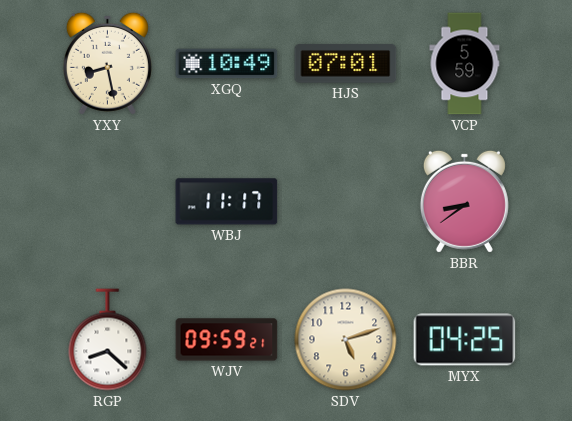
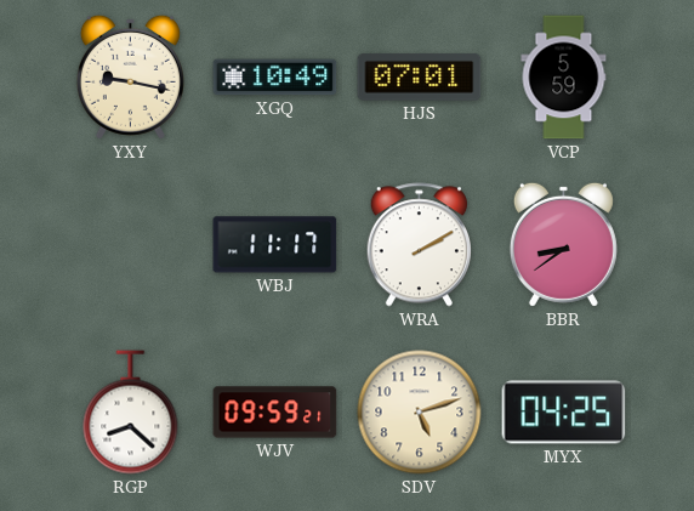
YXY: 8:28 -> 9:17
WRA: none -> 2:10
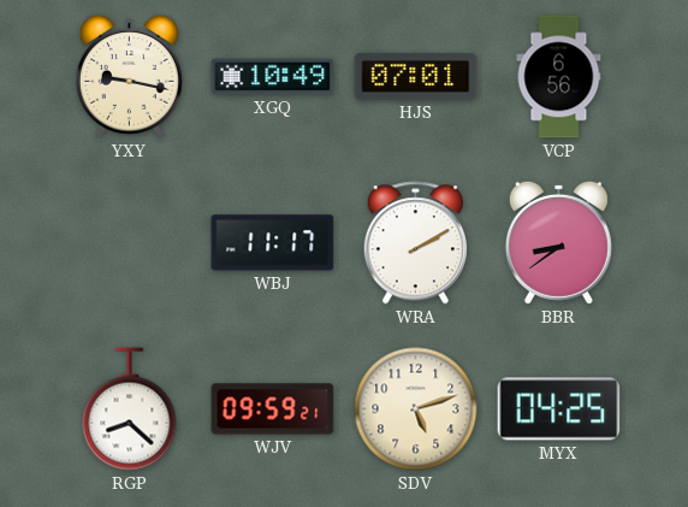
VCP: 5:59 -> 6:56
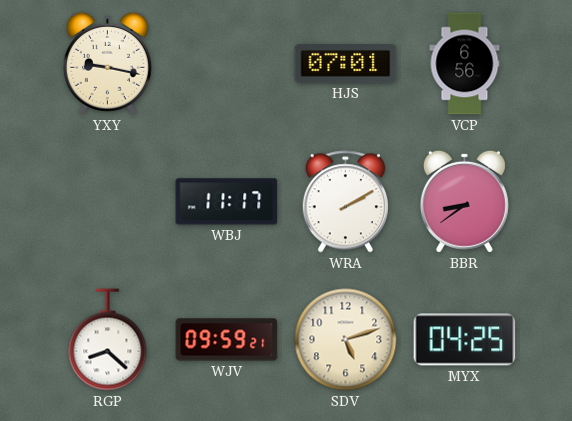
XGQ: 10:49 -> none
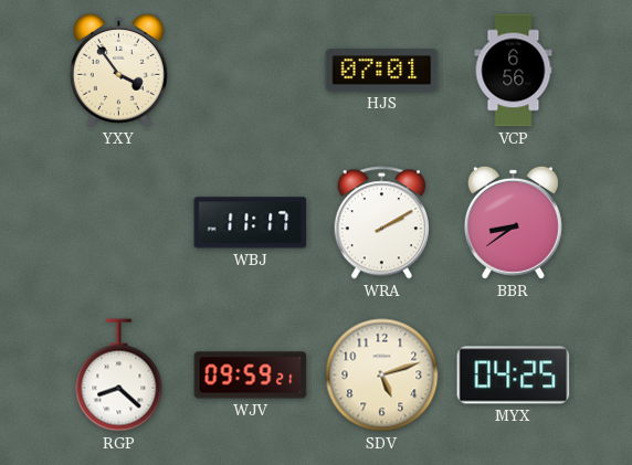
YXY: 9:17 -> 3:54
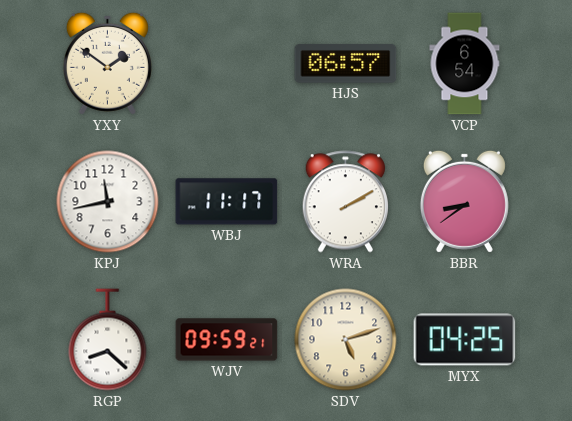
YXY: 3:54 -> 1:51
HJS: 07:01 -> 06:57
VCP: 6:56 -> 6:54
KPJ: none -> 11:43
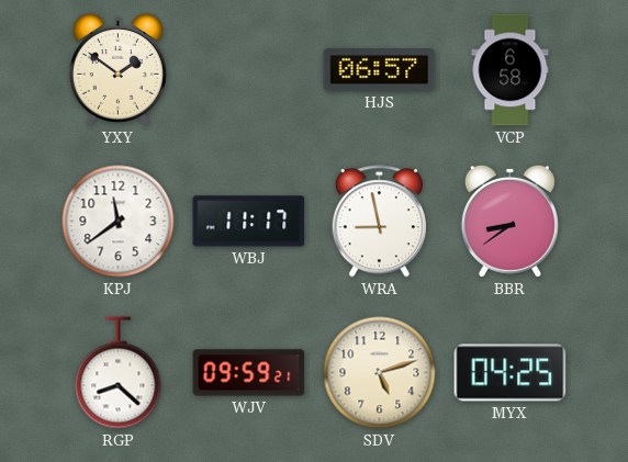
VCP: 6:54 -> 6:58
KPJ: 11:43 -> 11:39
WRA: 2:10 -> 8:58
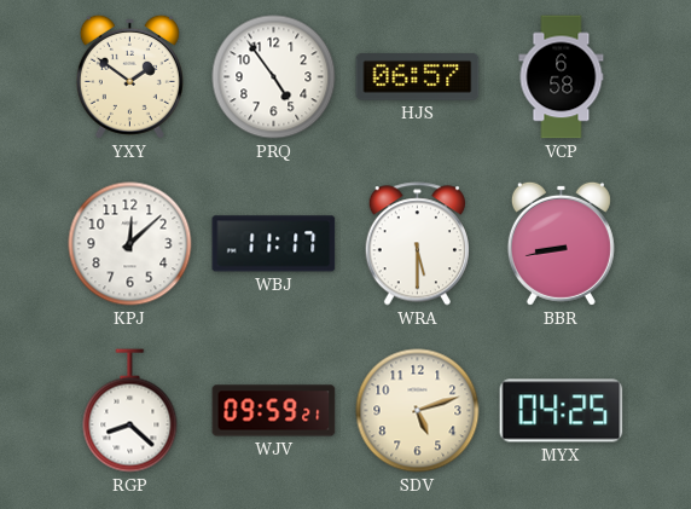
PRQ: none -> 4:54
KPJ: 11:39 -> 12:08
WRA: 8:58 -> 5:30
BBR: 8:39 -> 8:43
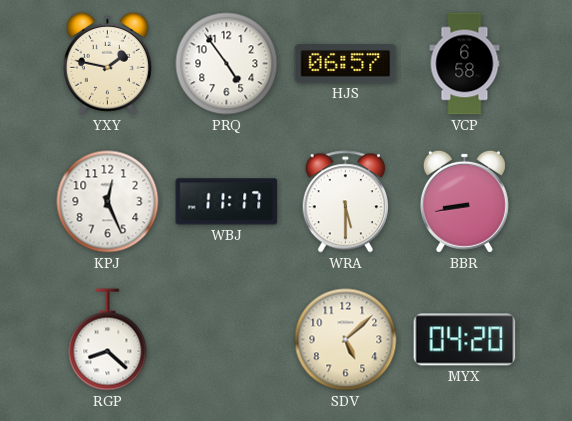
YXY: 1:51 -> 1:47
KPJ: 12:08 -> 12:26
WJV: 09:59 -> none
SDV: 5:12 -> 5:08
MYX: 04:25 -> 04:20
